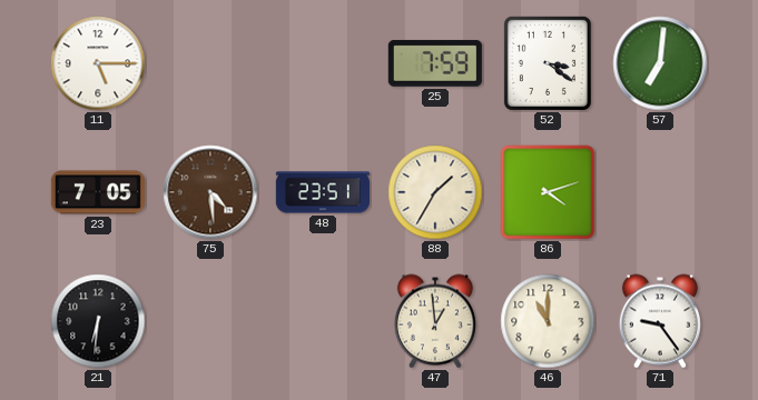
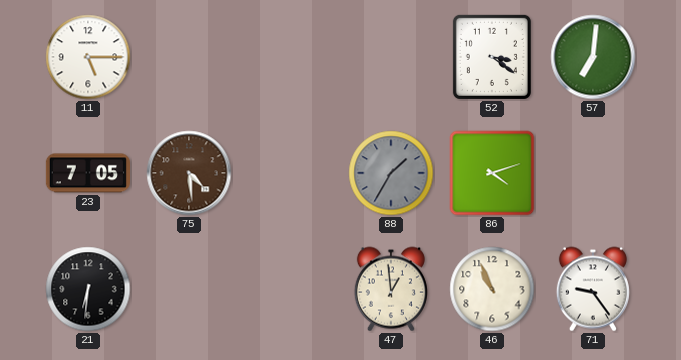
25: 7:59 -> none
48: 23:51 -> none
88 dial: cream -> grey
46: 11:00 -> 10:56
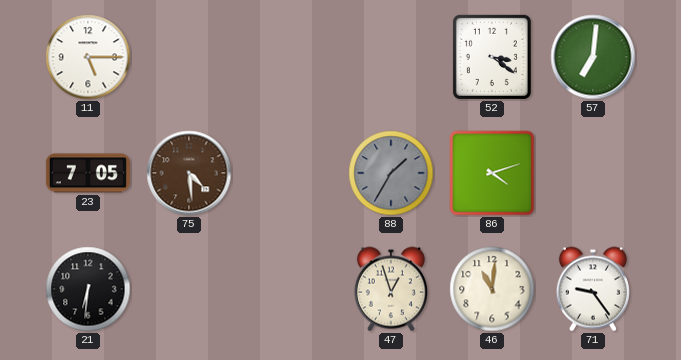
47: 12:59 -> 12:57
46: 10:56 -> 11:01
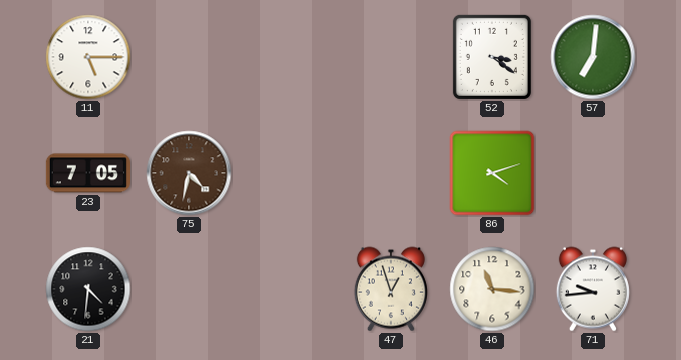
75: 4:29 -> 4:32
88: 1:35 -> none
21: 6:31 -> 4:31
46: 11:01 -> 11:16
71: 9:24 -> 9:44
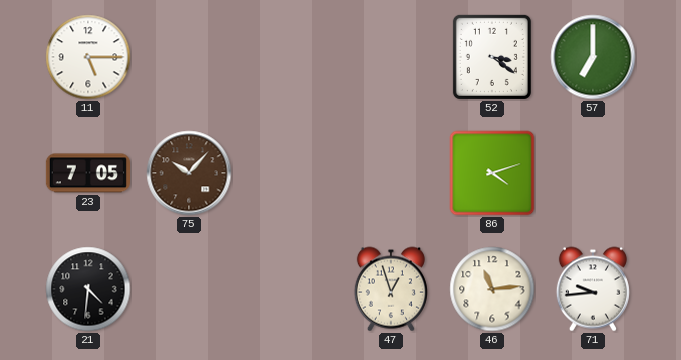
57: 7:01 -> 7:00
75: 4:32 -> 10:07
46: 11:16 -> 11:14
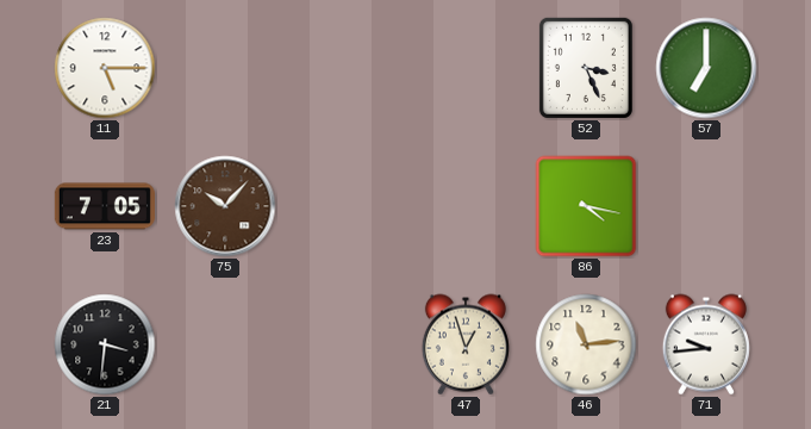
52: 3:21 -> 3:26
86: 4:12 -> 4:17
21: 4:31 -> 3:31
